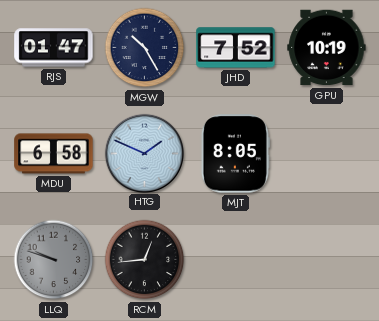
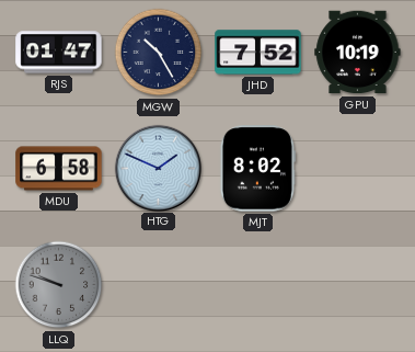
MJT: 8:05 -> 8:02
RCM: 12:44 -> none
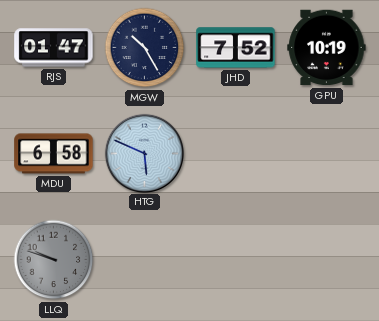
HTG: 1:49 -> 5:49
MJT: 8:02 -> none
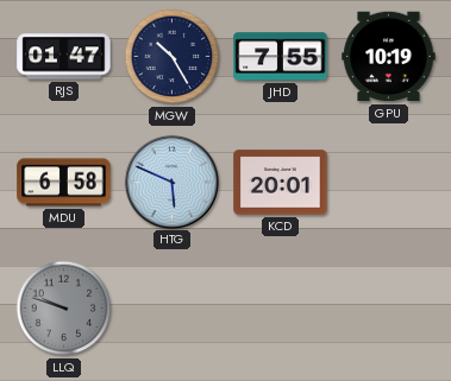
JHD: 7:52 -> 7:55
KCD: none -> 20:01
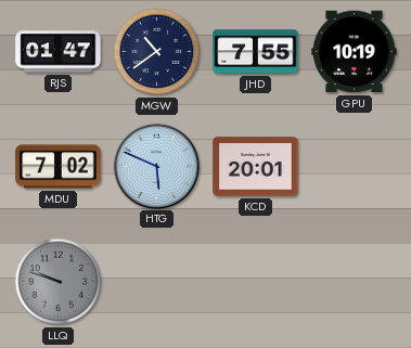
MGW: 10:25 -> 10:39
MDU: 6:58 -> 7:02
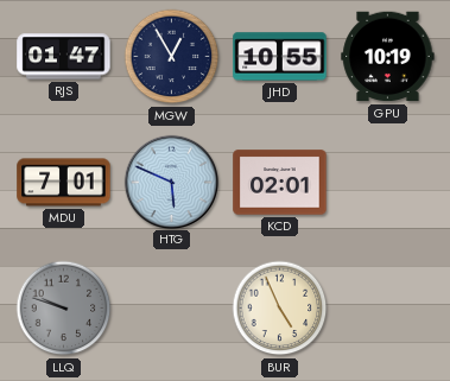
MGW: 10:39 -> 12:55
JHD: 7:55 -> 10:55
MDU: 7:02 -> 7:01
KCD: 20:01 -> 02:01
BUR: none -> 4:56
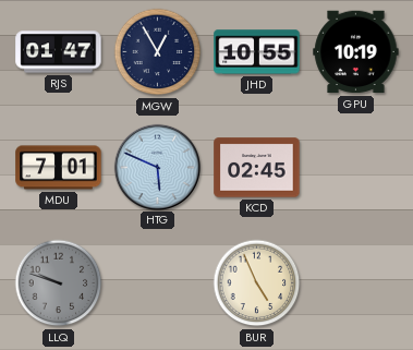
KCD: 02:01 -> 02:45
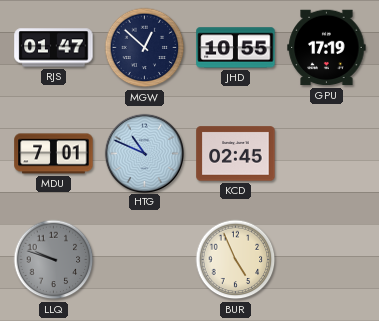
MGW: 12:55 -> 12:52
GPU: 10:19 -> 17:19
HTG: 5:49 -> 10:49
